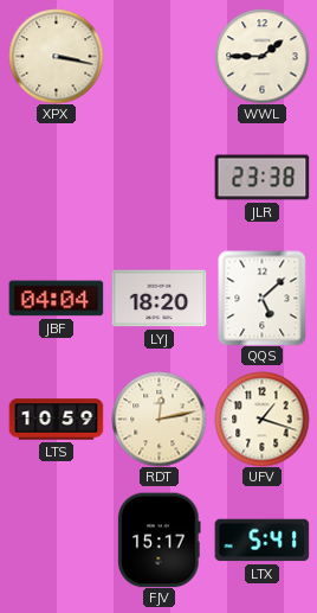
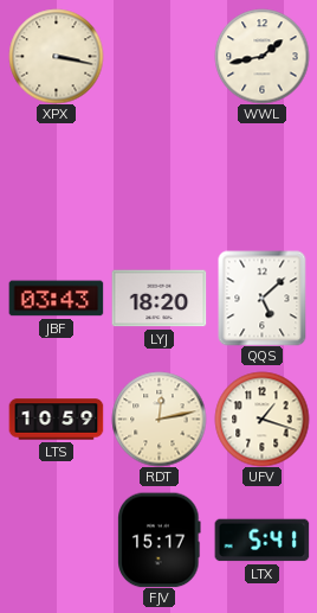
WWL: 1:45 -> 1:43
JLR: 23:38 -> none
JBF: 04:04 -> 03:43
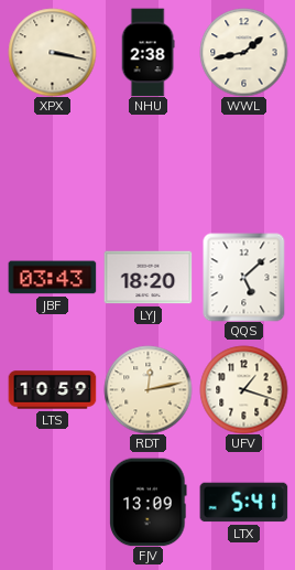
NHU: none -> 2:38
FJV: 15:17 -> 13:09
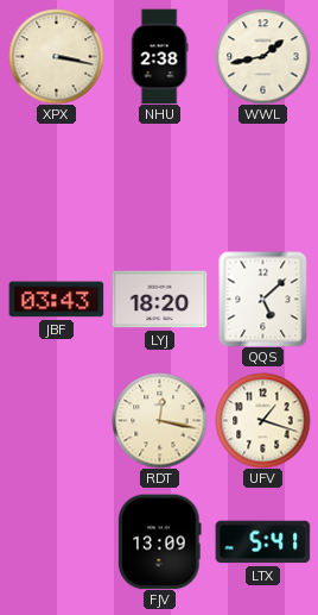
LTS: 10:59 -> none
RDT: 12:13 -> 12:17
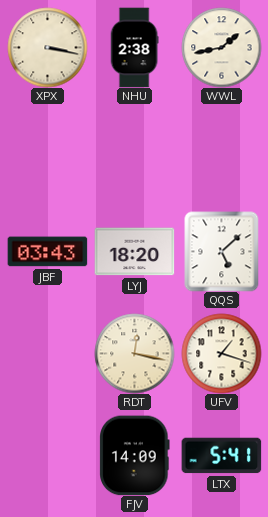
FJV: 13:09 -> 14:09
